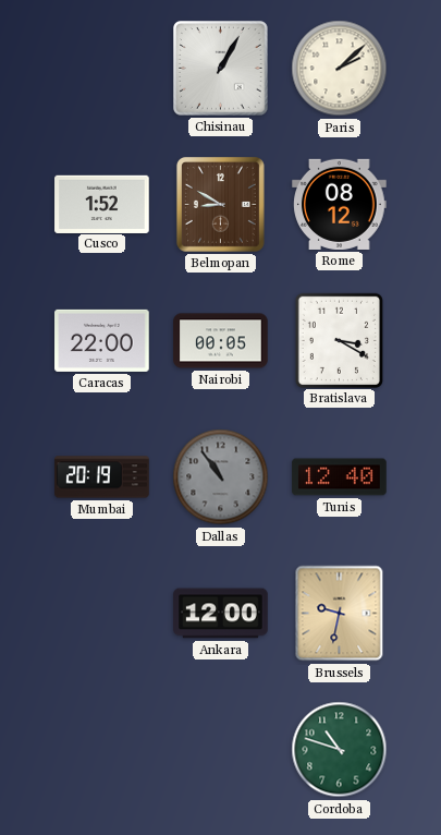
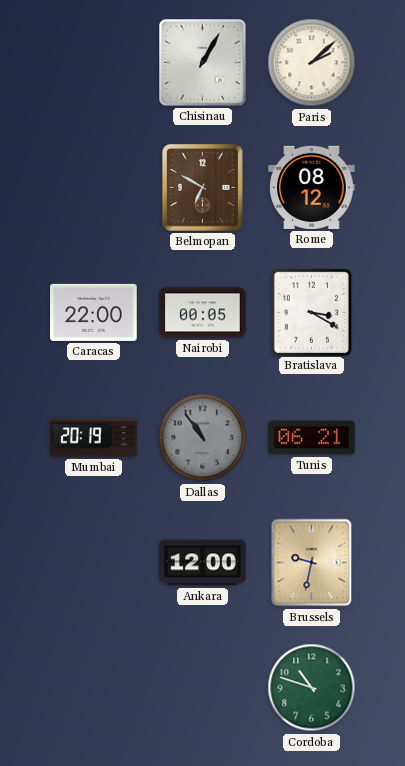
Cusco: 1:52 -> none
Belmopan: 8:50 -> 6:50
Tunis: 12:40 -> 06:21
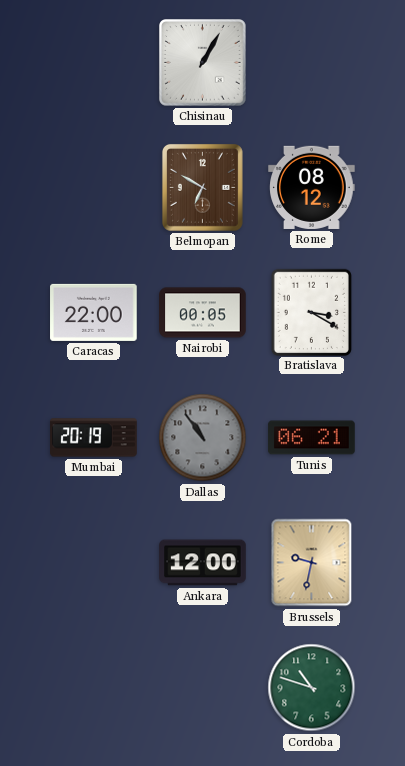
Paris: 2:08 -> none
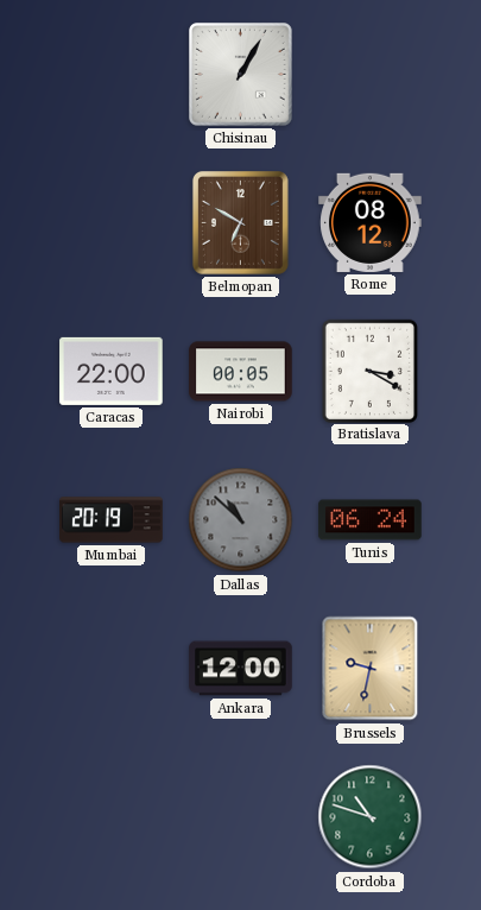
Dallas: 10:54 -> 10:52
Tunis: 06:21 -> 06:24
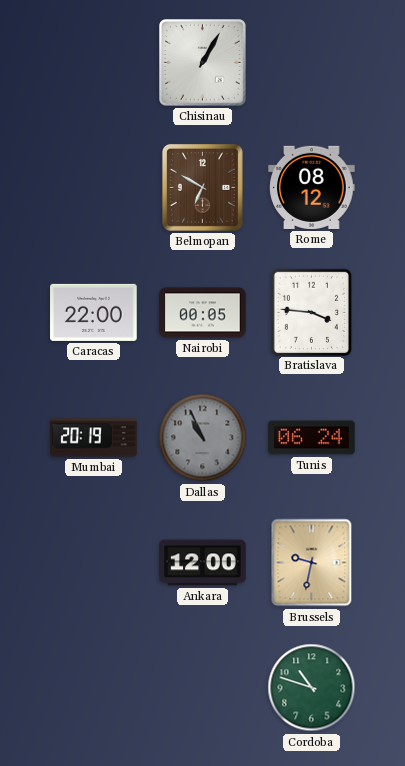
Bratislava: 3:20 -> 3:46
Dallas: 10:52 -> 10:56
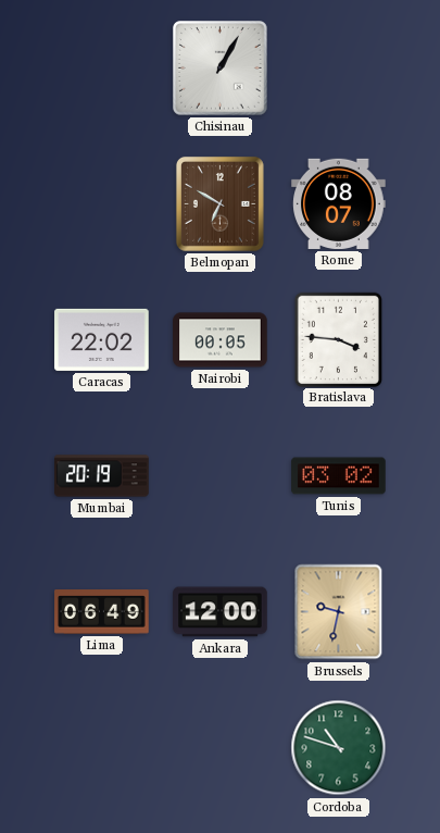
Rome: 08:12 -> 08:07
Caracas: 22:00 -> 22:02
Dallas: 10:56 -> none
Tunis: 06:24 -> 03:02
Lima: none -> 06:49
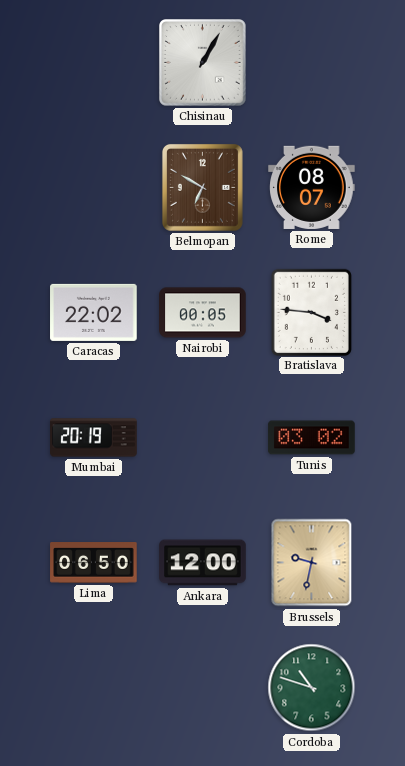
Lima: 06:49 -> 06:50
